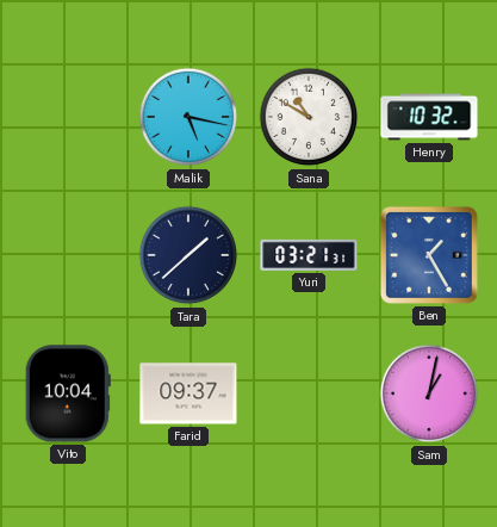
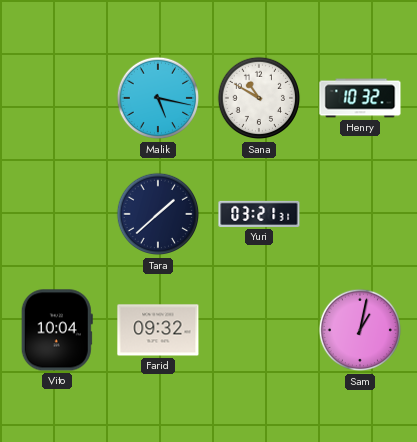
Ben: 1:25 -> none
Farid: 09:37 -> 09:32
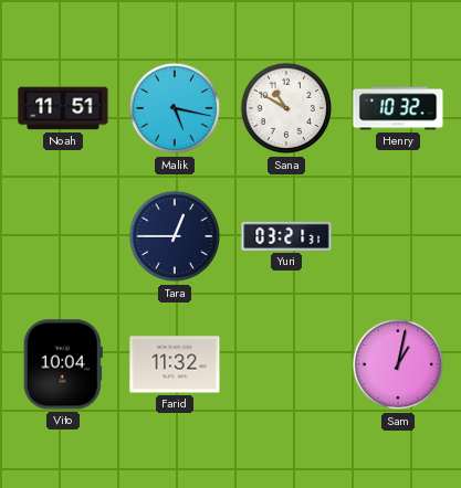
Noah: none -> 11:51
Tara: 1:38 -> 12:45
Farid: 09:32 -> 11:32
